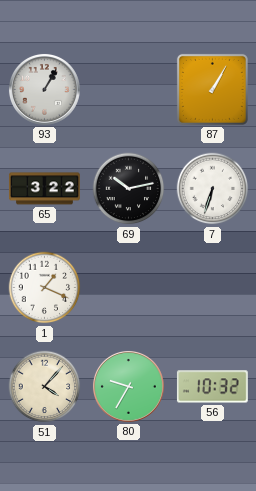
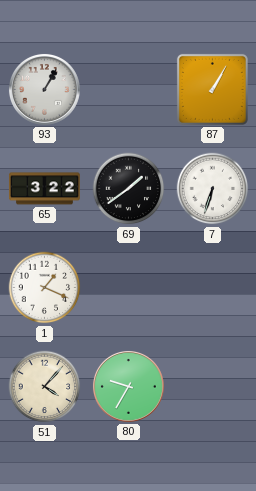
69: 10:13 -> 1:39
56: 10:32 -> none
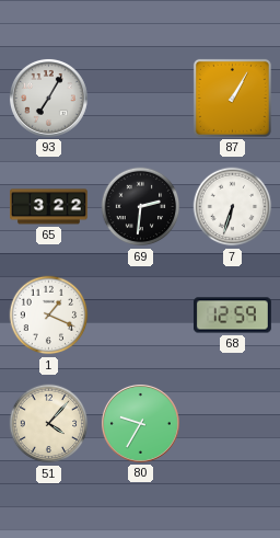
93: 1:05 -> 7:05
69: 1:39 -> 2:31
68: none -> 12:59
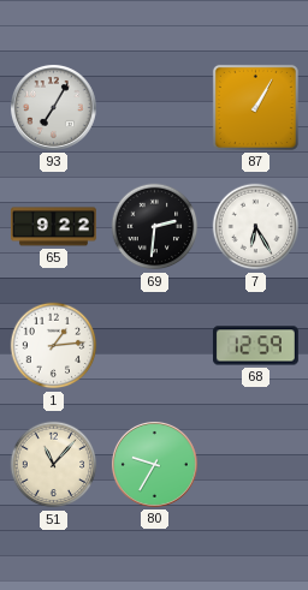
65: 3:22 -> 9:22
7: 6:33 -> 6:25
1: 1:19 -> 1:14
51: 4:07 -> 11:07
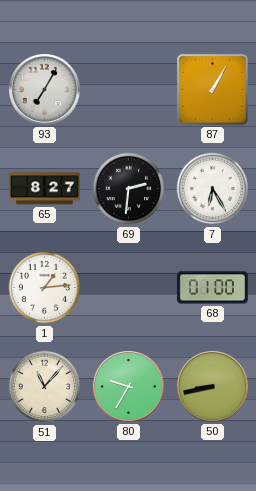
65: 9:22 -> 8:27
68: 12:59 -> 01:00
50: none -> 8:43
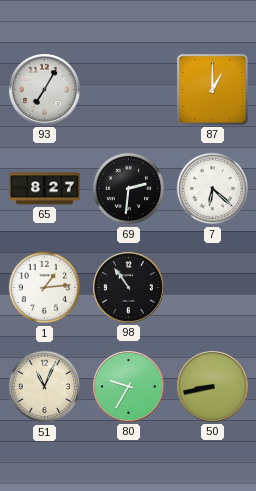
87: 1:05 -> 1:00
7: 6:25 -> 6:22
98: none -> 10:54
68: 01:00 -> none
51: 11:07 -> 11:04
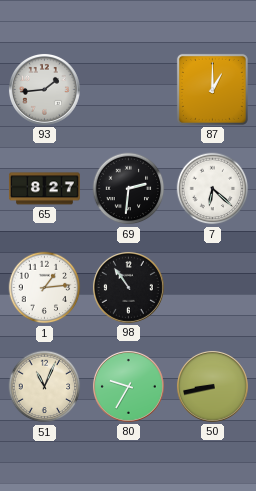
93: 7:05 -> 1:44
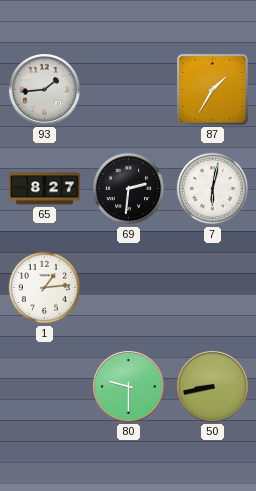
87: 1:00 -> 1:35
7: 6:22 -> 6:02
98: 10:54 -> none
51: 11:04 -> none
80: 9:35 -> 9:30
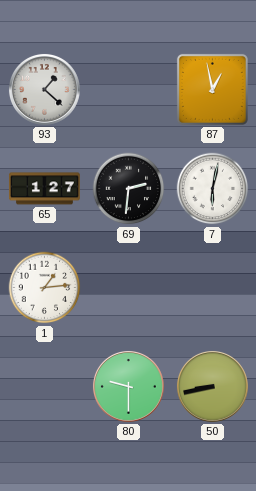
93: 1:44 -> 1:22
87: 1:35 -> 12:58
65: 8:27 -> 1:27
